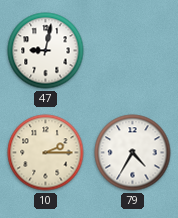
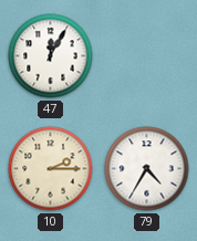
47: 9:02 -> 12:05
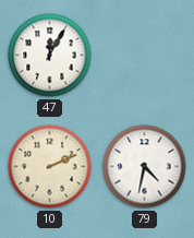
10: 2:15 -> 2:11
79: 4:35 -> 4:32
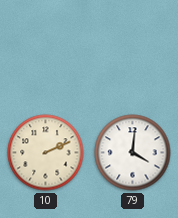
47: 12:05 -> none
79: 4:32 -> 4:01
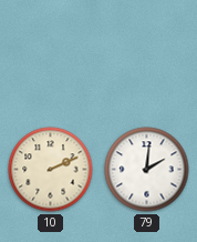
79: 4:01 -> 2:01
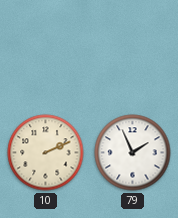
79: 2:01 -> 1:56
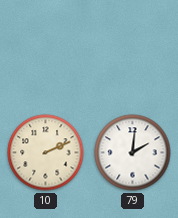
79: 1:56 -> 2:01
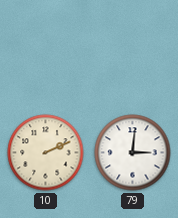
79: 2:01 -> 3:01
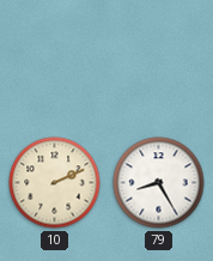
79: 3:01 -> 8:25
